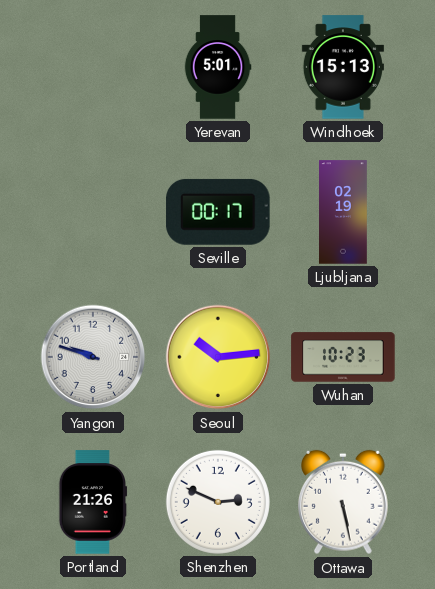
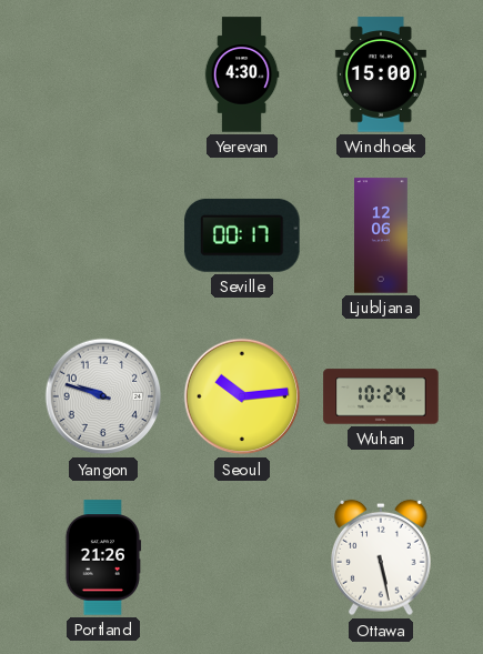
Yerevan: 5:01 -> 4:30
Windhoek: 15:13 -> 15:00
Ljubljana: 02:19 -> 12:06
Wuhan: 10:23 -> 10:24
Shenzhen: 2:49 -> none
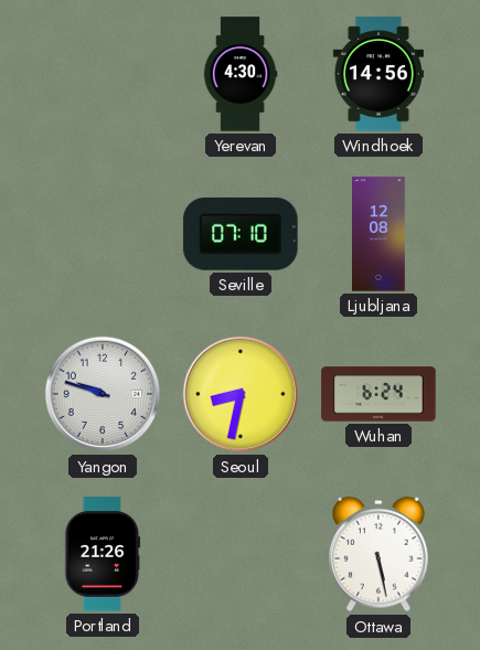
Windhoek: 15:00 -> 14:56
Seville: 00:17 -> 07:10
Ljubljana: 12:06 -> 12:08
Seoul: 10:14 -> 8:32
Wuhan: 10:24 -> 6:24
